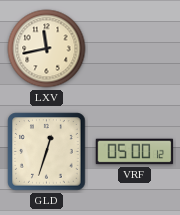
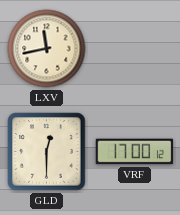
GLD: 12:33 -> 12:30
VRF: 05:00 -> 17:00
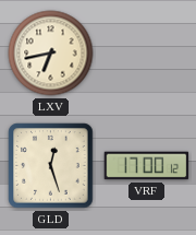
LXV: 11:43 -> 6:43
GLD: 12:30 -> 12:27
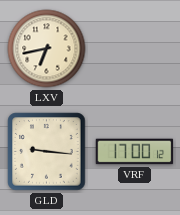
GLD: 12:27 -> 9:16
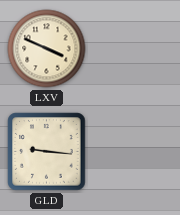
LXV: 6:43 -> 3:49
VRF: 17:00 -> none
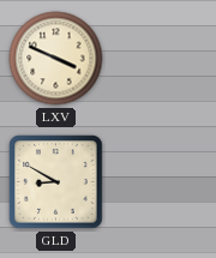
GLD: 9:16 -> 8:50
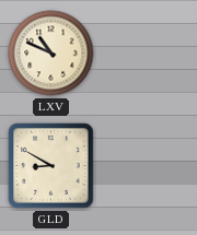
LXV: 3:49 -> 10:49
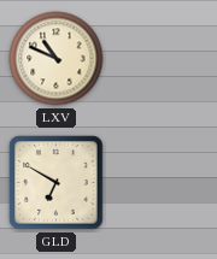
GLD: 8:50 -> 6:50
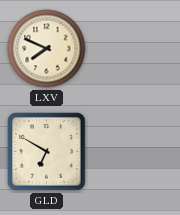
LXV: 10:49 -> 7:49
